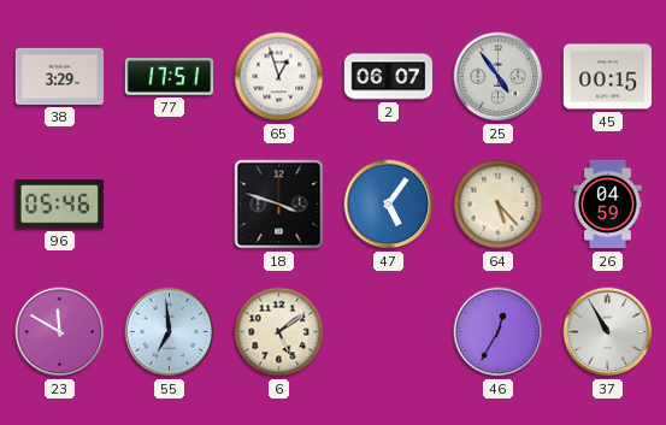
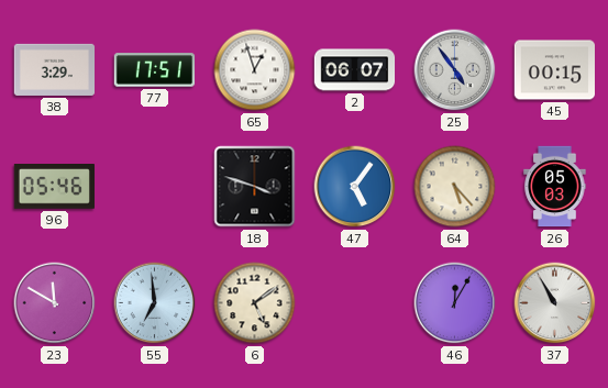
26: 04:59 -> 05:03
46: 12:35 -> 12:05
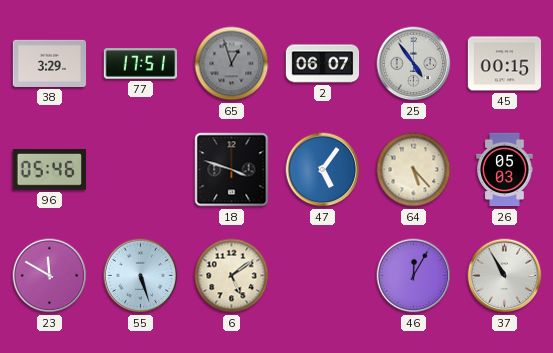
65 dial: white -> grey
55: 6:59 -> 5:27
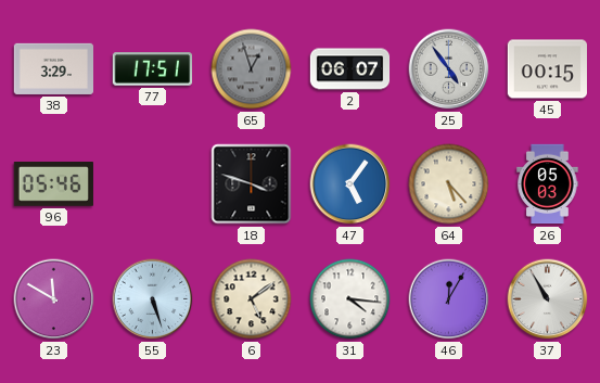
31: none -> 4:16
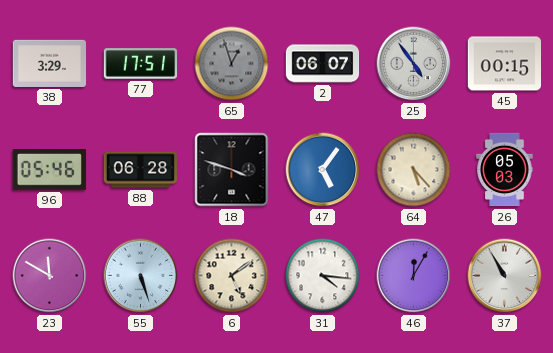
88: none -> 06:28
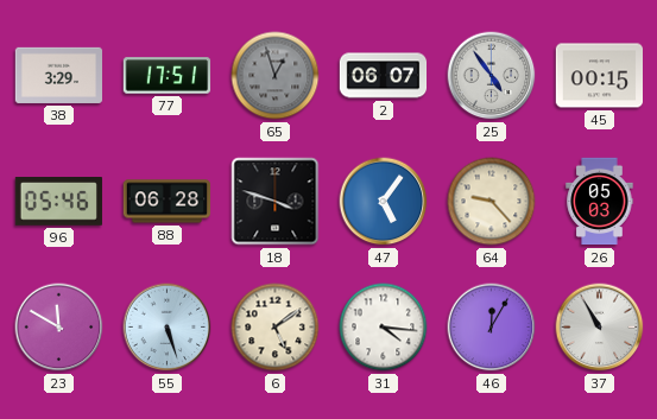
64: 5:23 -> 9:23
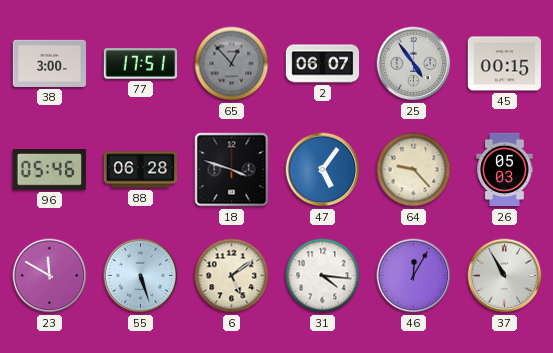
38: 3:29 -> 3:00
65: 12:57 -> 12:53
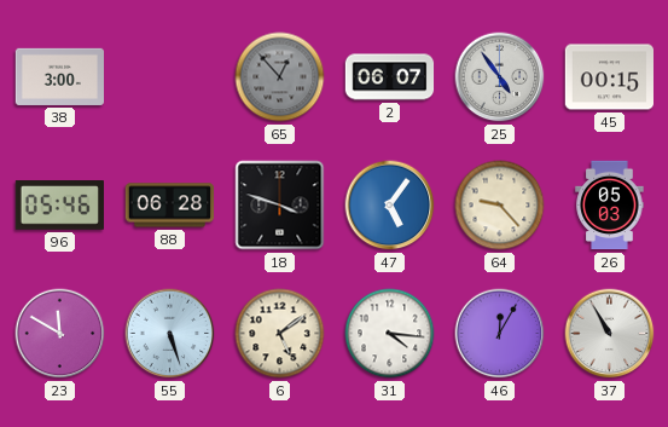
77: 17:51 -> none
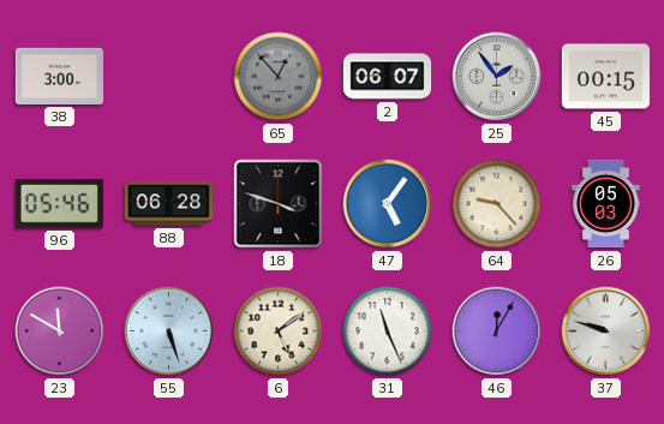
25: 4:54 -> 1:54
31: 4:16 -> 11:26
37: 10:55 -> 9:48
